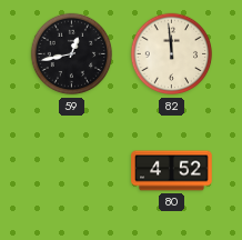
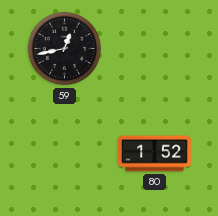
82: 11:59 -> none
80: 4:52 -> 1:52
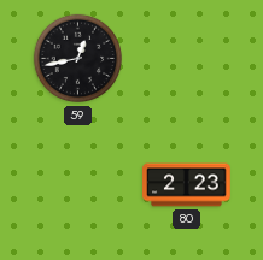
80: 1:52 -> 2:23
